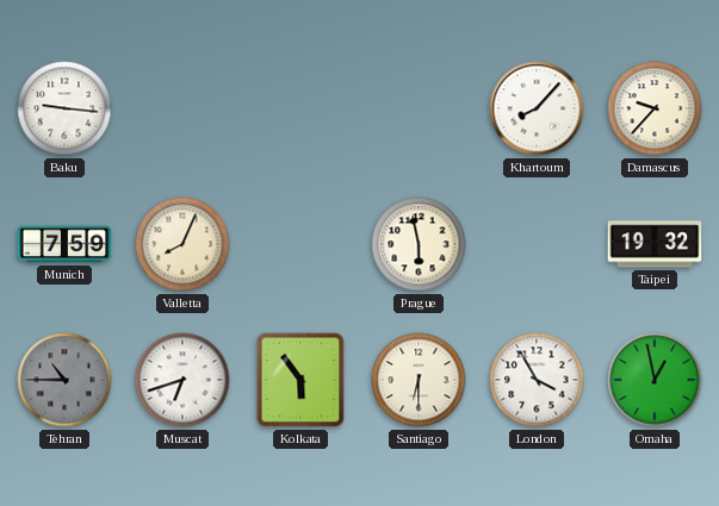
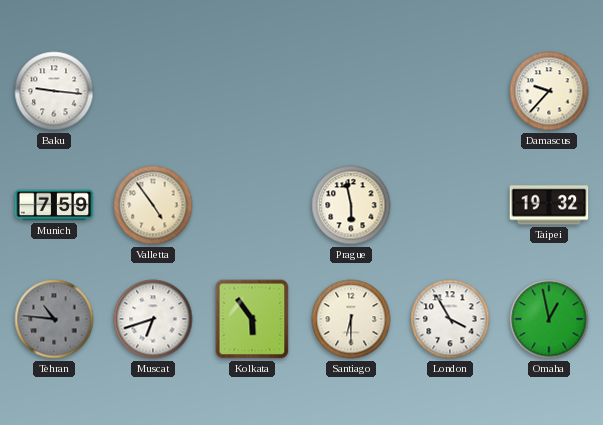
Khartoum: 8:07 -> none
Valletta: 8:04 -> 4:54
Tehran: 10:45 -> 10:46
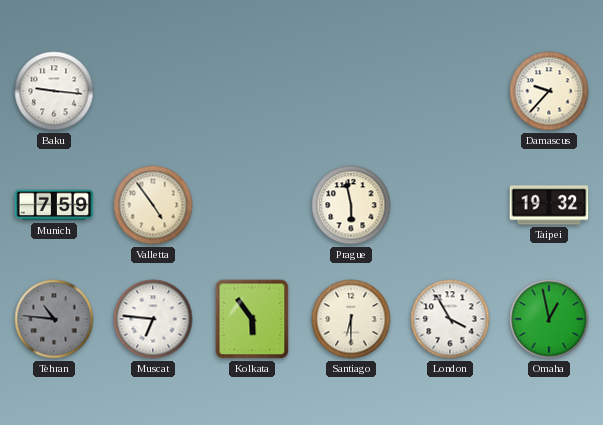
Muscat: 6:42 -> 6:46
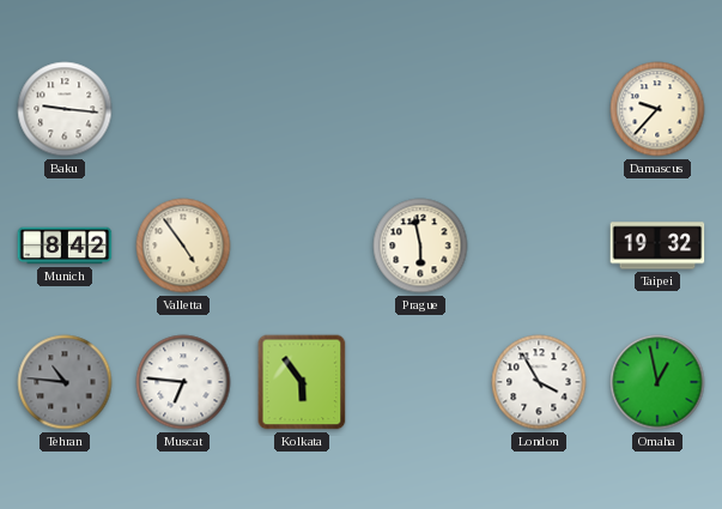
Munich: 7:59 -> 8:42
Santiago: 6:30 -> none
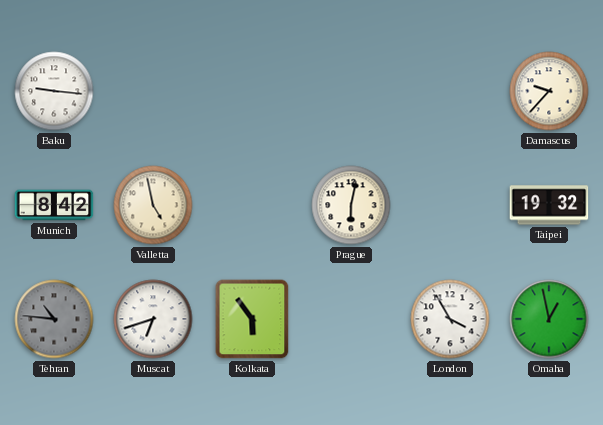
Valletta: 4:54 -> 4:58
Prague: 5:58 -> 6:02
Muscat: 6:46 -> 6:42
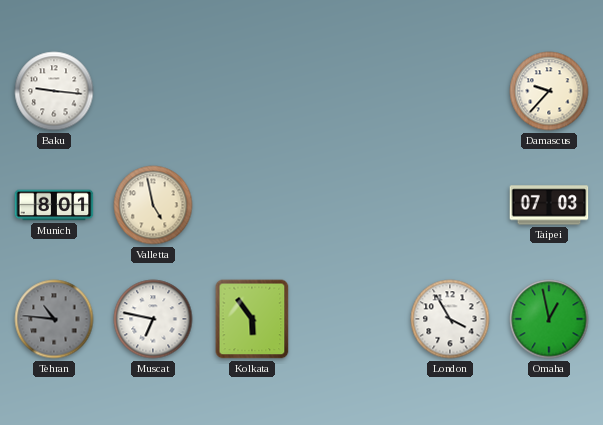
Munich: 8:42 -> 8:01
Prague: 6:02 -> none
Taipei: 19:32 -> 07:03
Muscat: 6:42 -> 6:47
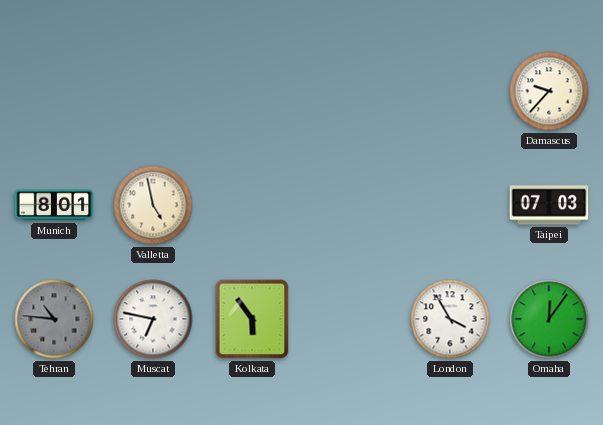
Baku: 9:16 -> none
Omaha: 12:58 -> 12:06
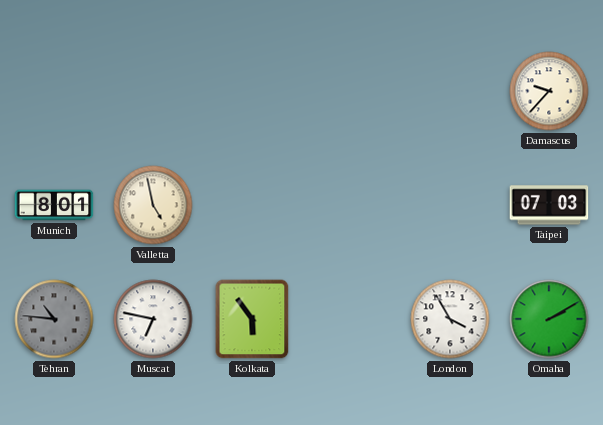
Omaha: 12:06 -> 2:10
